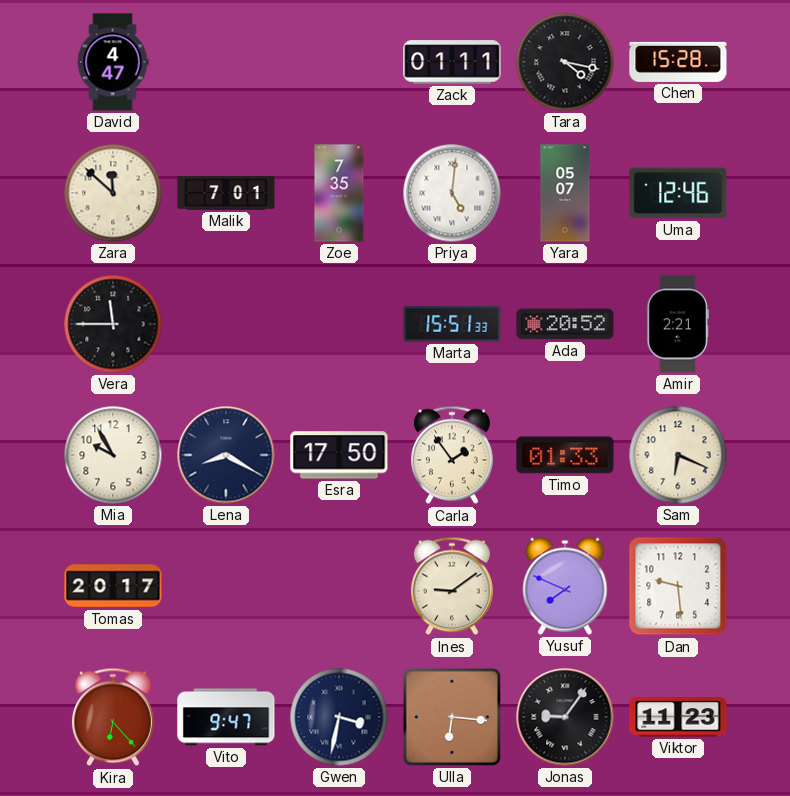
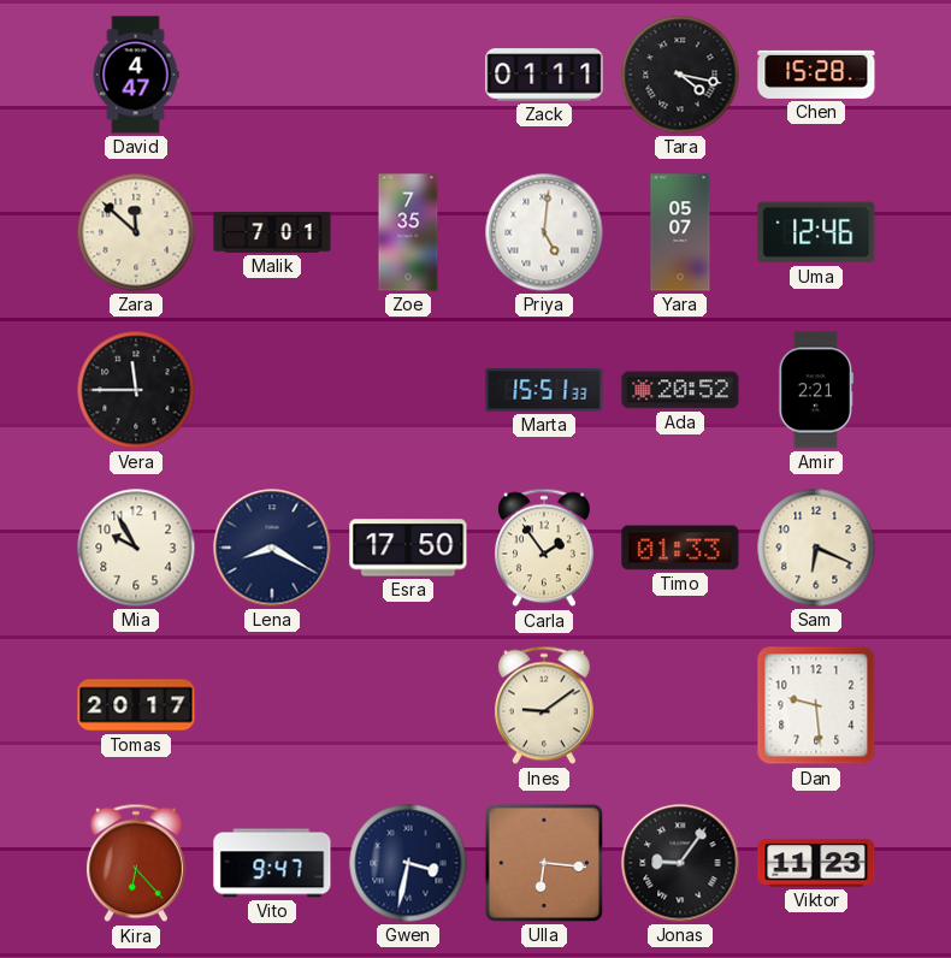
Yusuf: 7:49 -> none
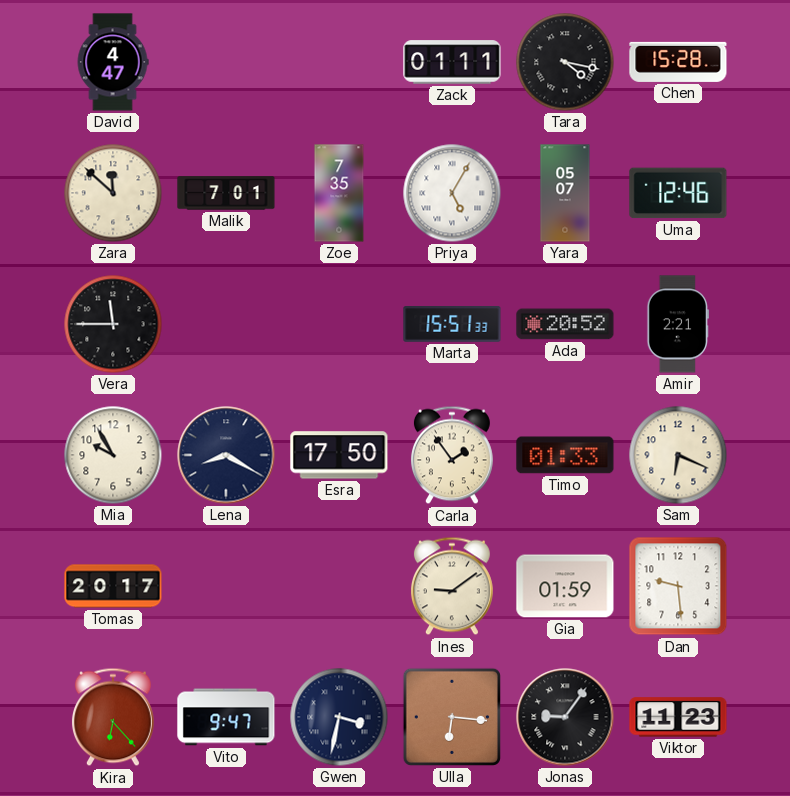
Priya: 5:01 -> 5:05
Gia: none -> 01:59
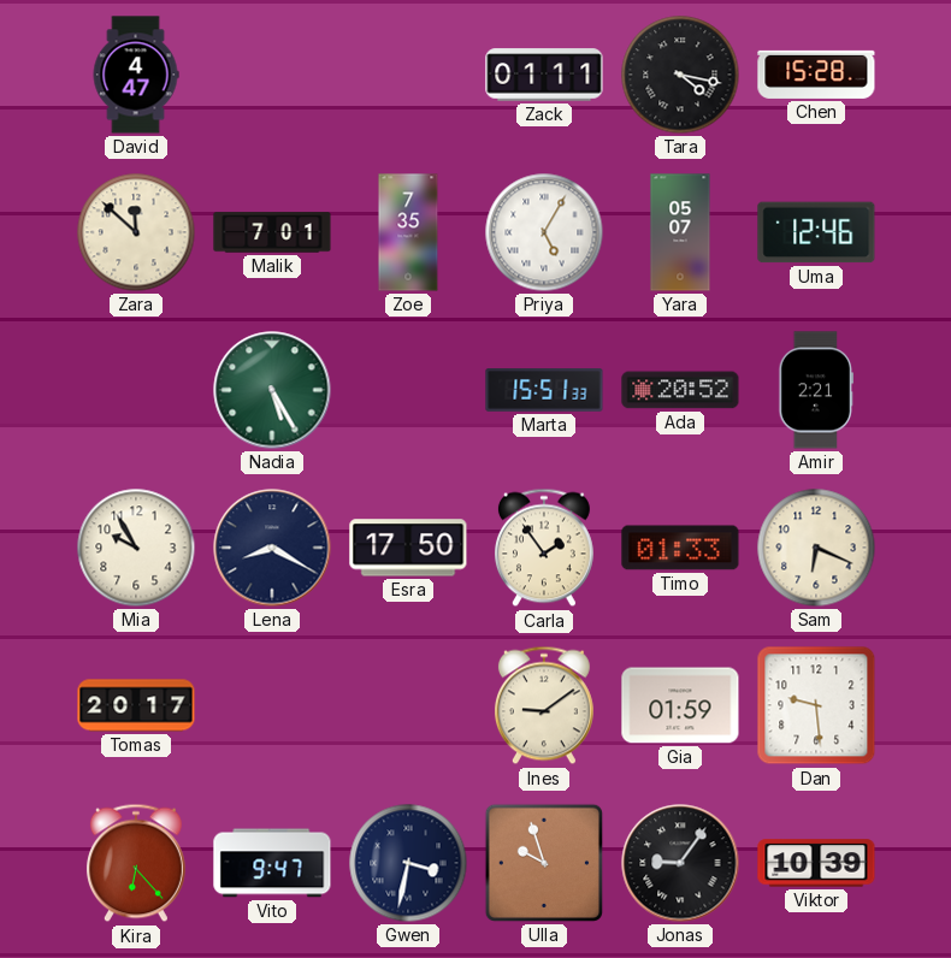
Vera: 11:45 -> none
Nadia: none -> 5:25
Ulla: 6:16 -> 9:57
Viktor: 11:23 -> 10:39
